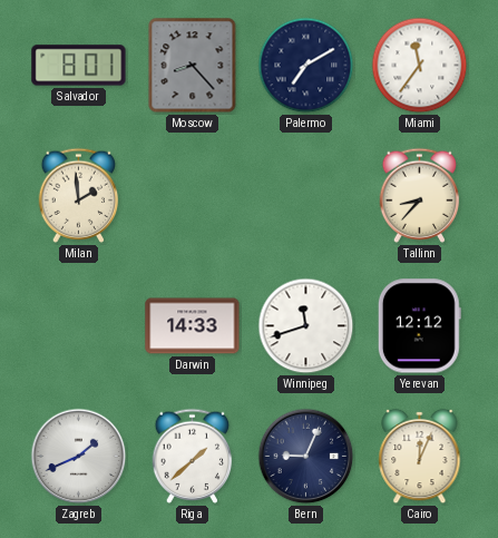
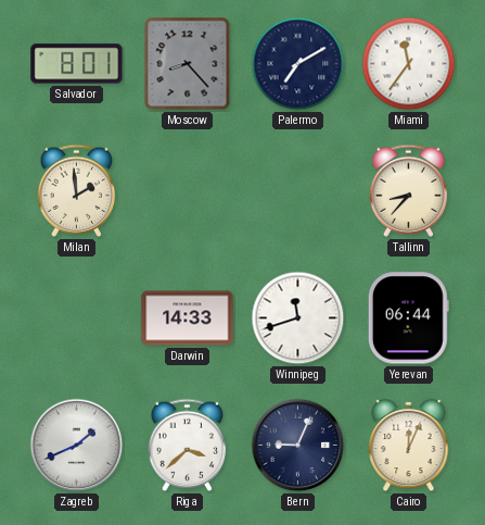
Yerevan: 12:12 -> 06:44
Riga: 1:38 -> 3:38
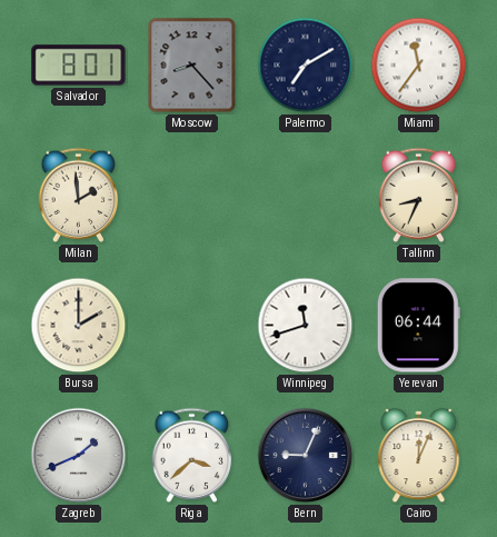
Tallinn: 8:37 -> 8:34
Bursa: none -> 2:00
Darwin: 14:33 -> none
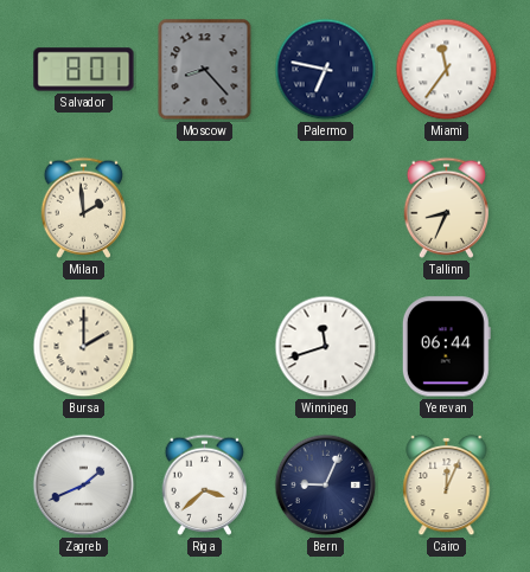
Palermo: 7:10 -> 6:47
